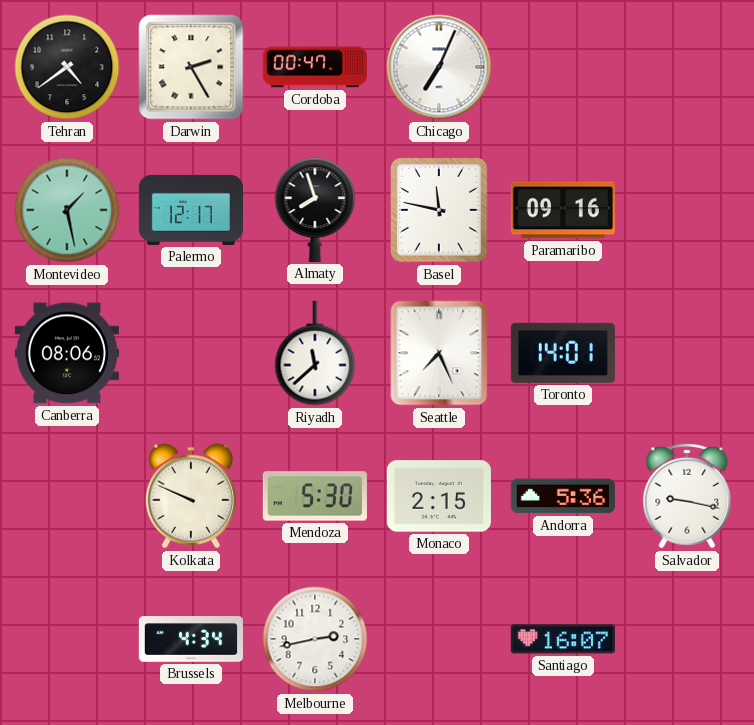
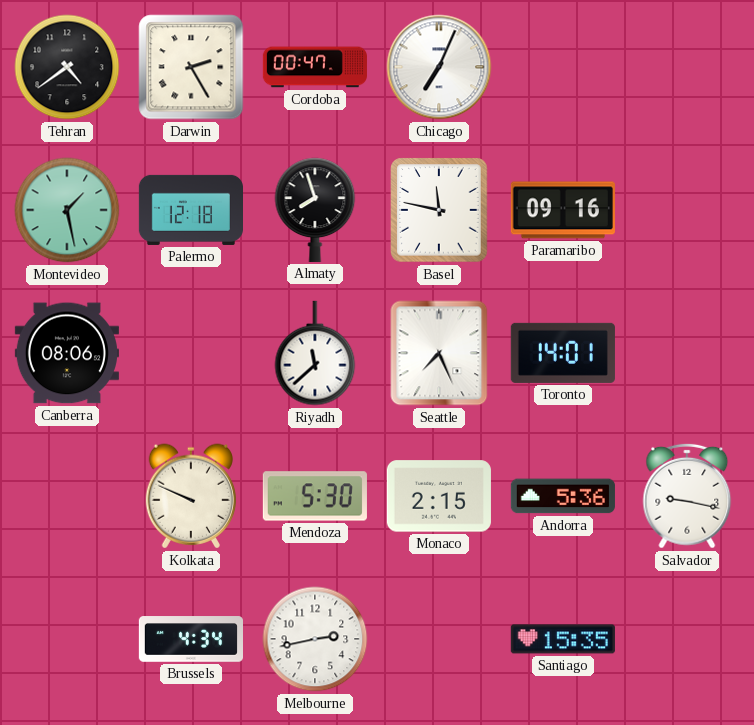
Palermo: 12:17 -> 12:18
Santiago: 16:07 -> 15:35
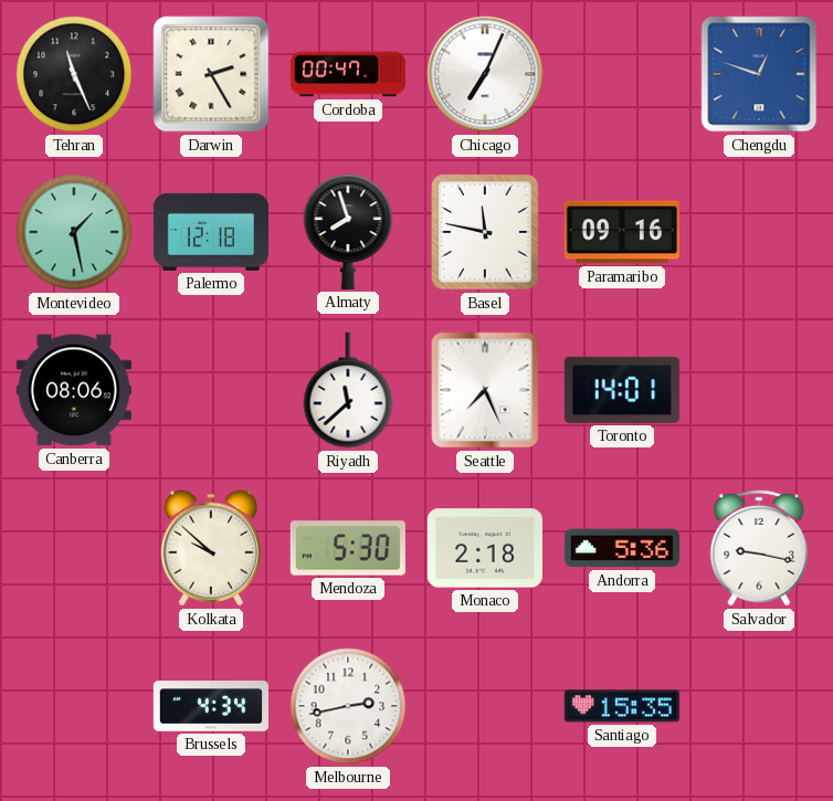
Tehran: 4:39 -> 11:26
Chengdu: none -> 12:48
Kolkata: 9:49 -> 9:52
Monaco: 2:15 -> 2:18
